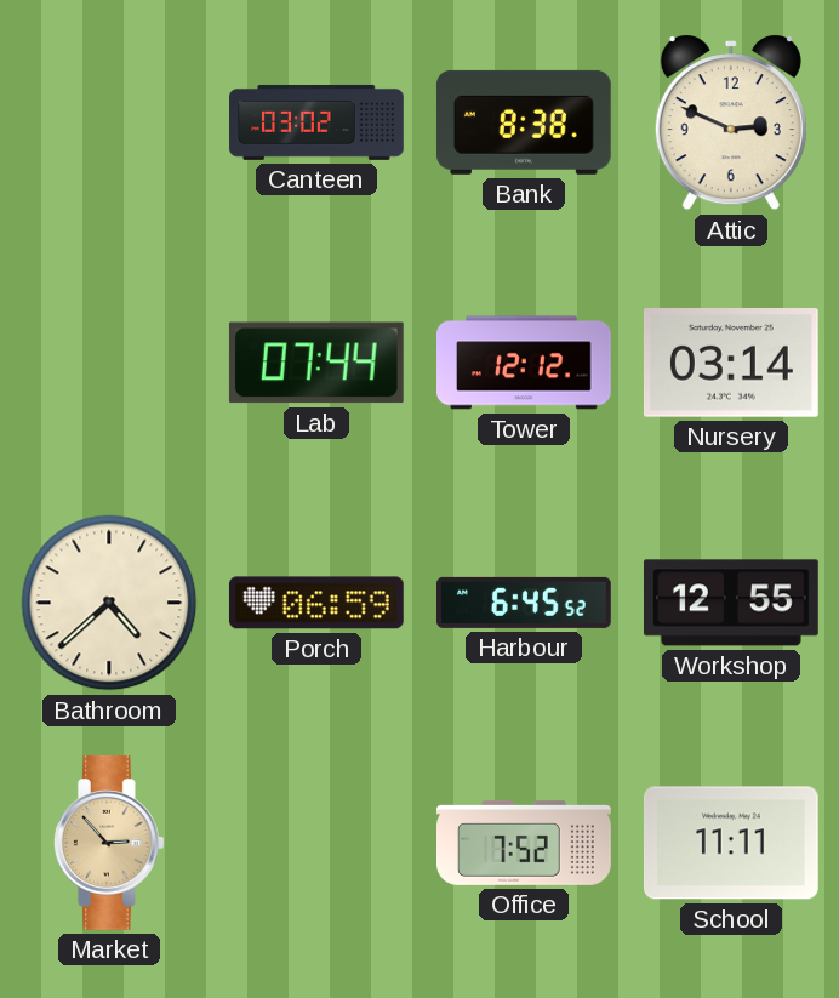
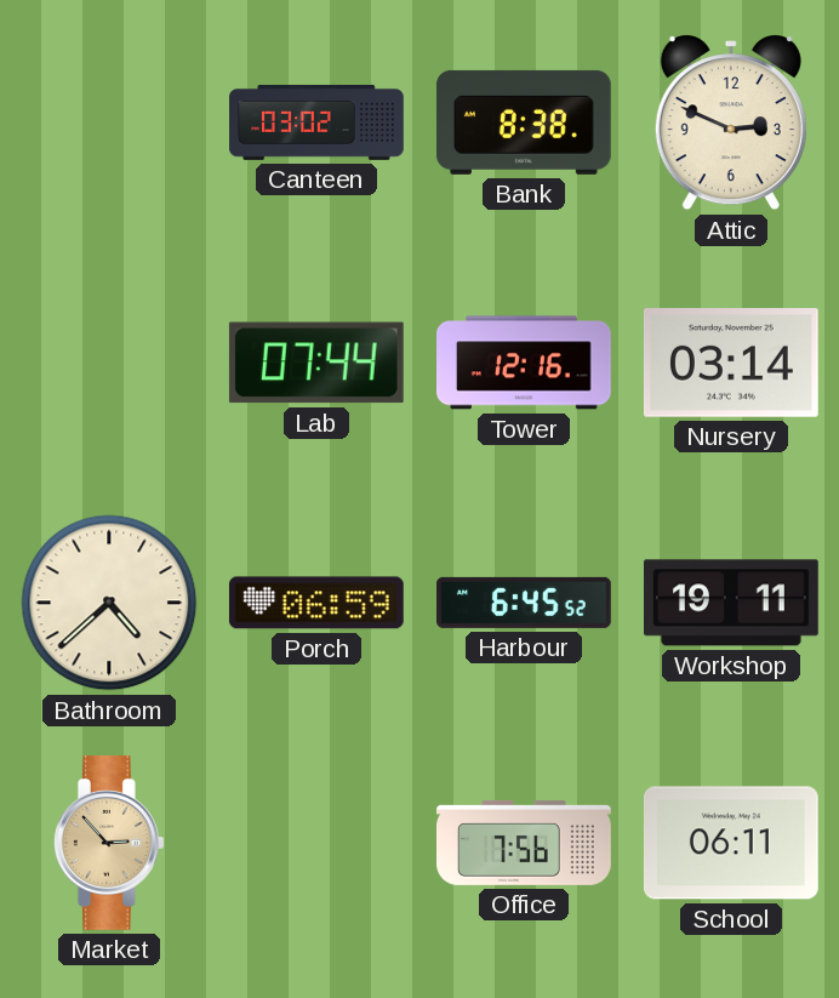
Tower: 12:12 -> 12:16
Workshop: 12:55 -> 19:11
Office: 7:52 -> 7:56
School: 11:11 -> 06:11
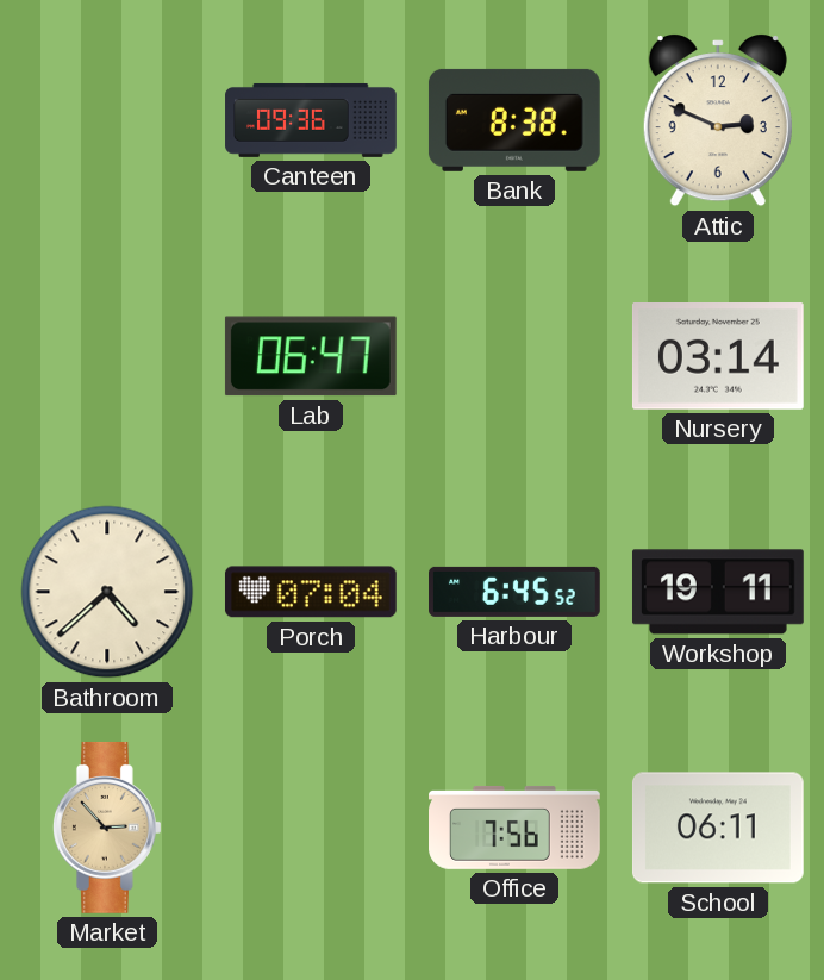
Canteen: 03:02 -> 09:36
Lab: 07:44 -> 06:47
Tower: 12:16 -> none
Porch: 06:59 -> 07:04
